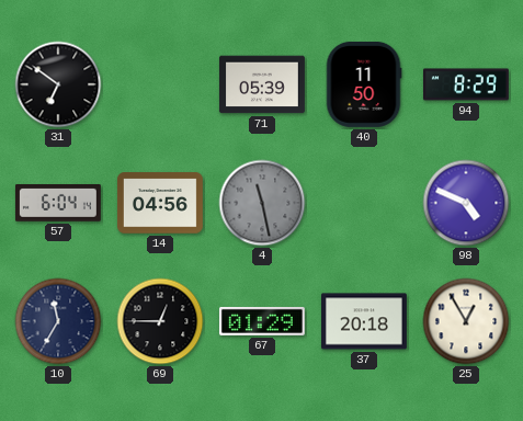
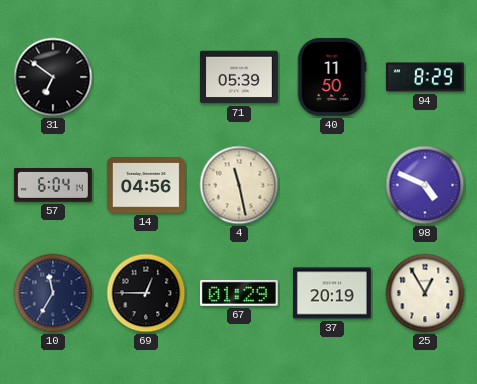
4 dial: grey -> cream
37: 20:18 -> 20:19
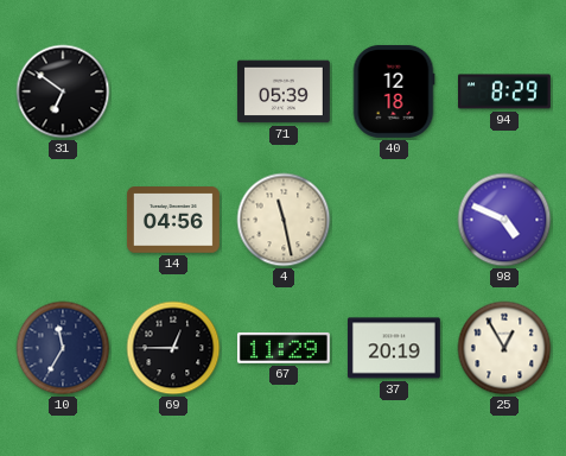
40: 11:50 -> 12:18
57: 6:04 -> none
67: 01:29 -> 11:29
